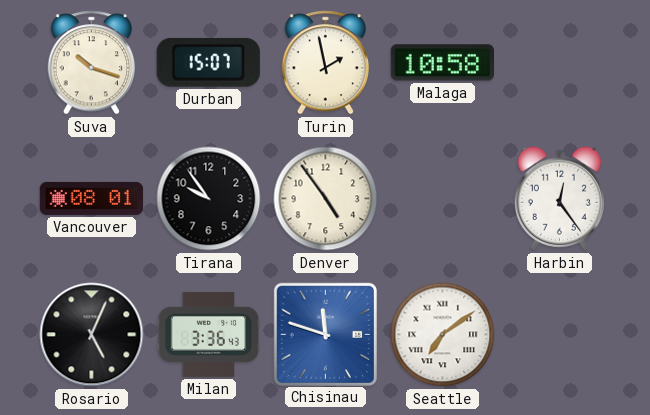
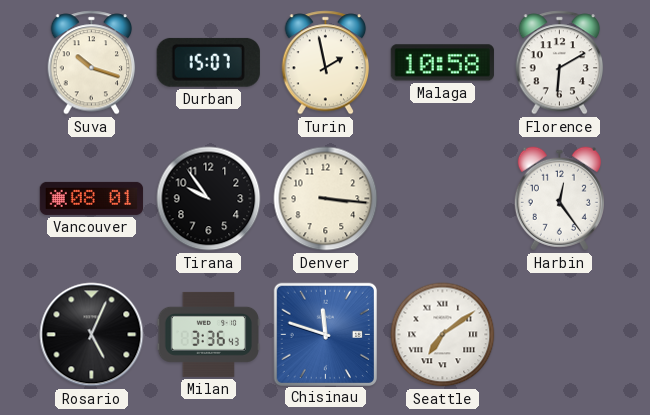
Florence: none -> 6:10
Denver: 4:54 -> 3:16
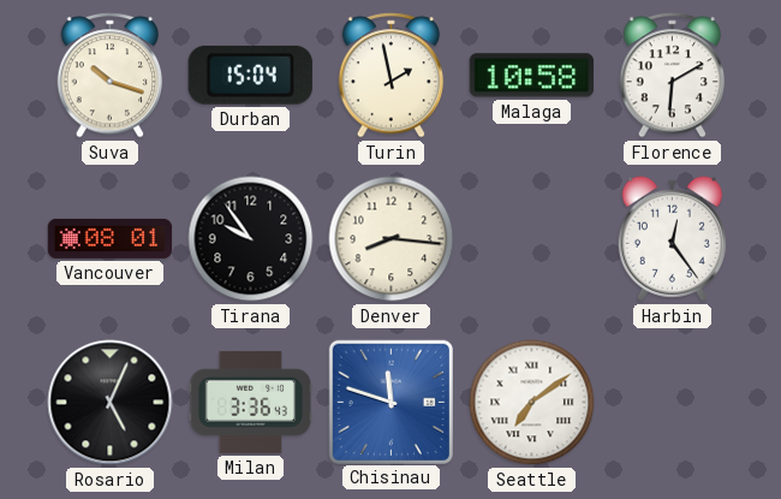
Durban: 15:07 -> 15:04
Denver: 3:16 -> 8:16
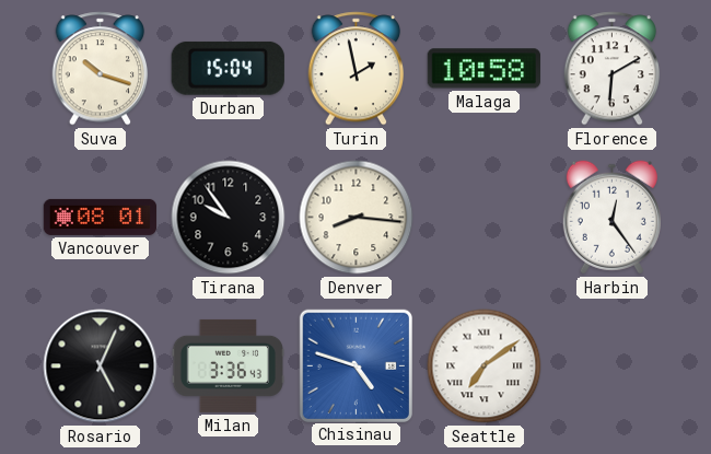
Chisinau: 11:48 -> 4:48
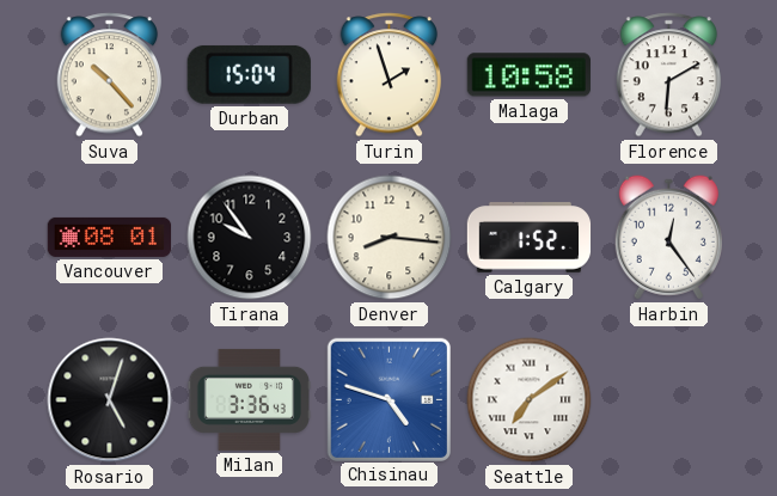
Suva: 10:18 -> 10:23
Turin: 1:58 -> 1:57
Calgary: none -> 1:52
Rosario: 5:04 -> 5:03
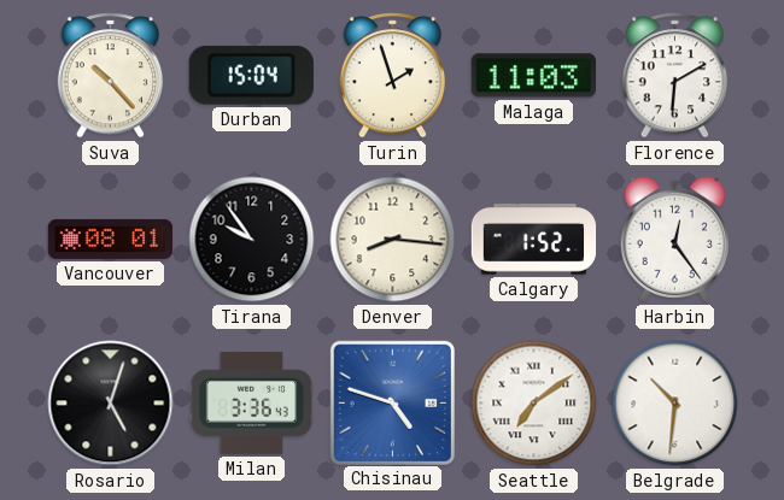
Malaga: 10:58 -> 11:03
Belgrade: none -> 10:31
